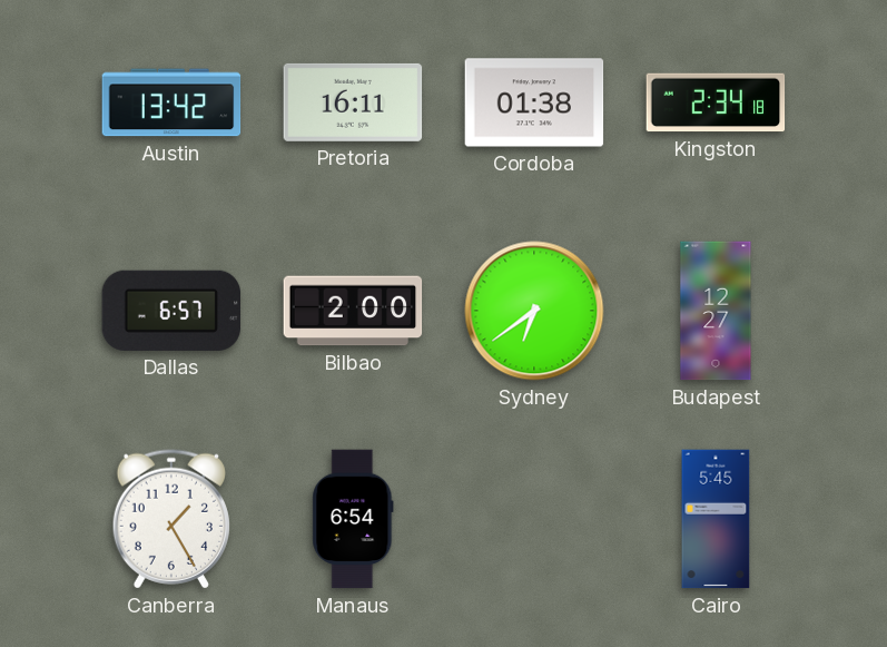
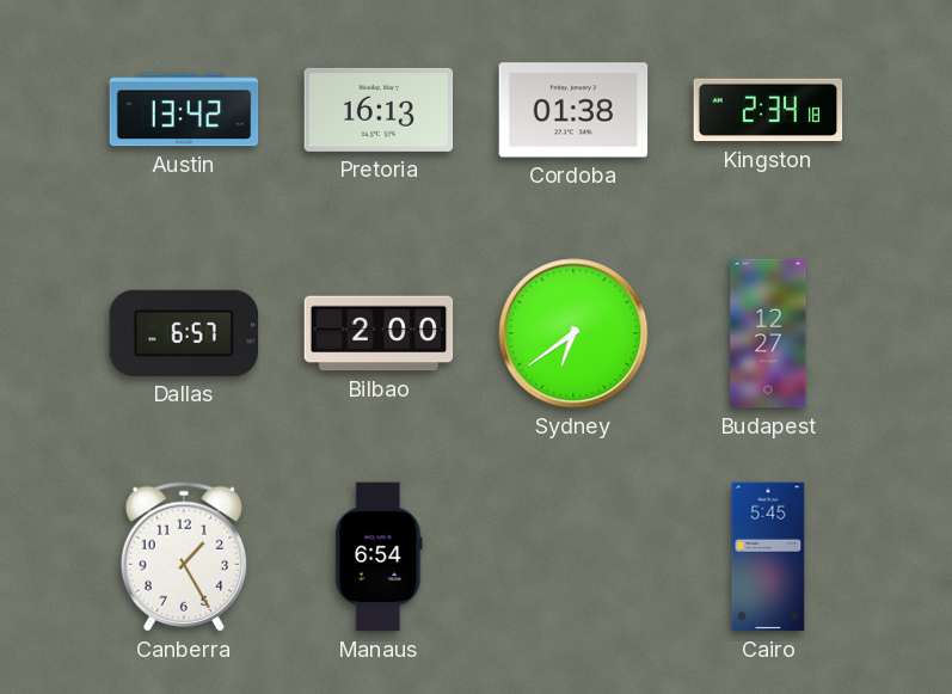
Pretoria: 16:11 -> 16:13
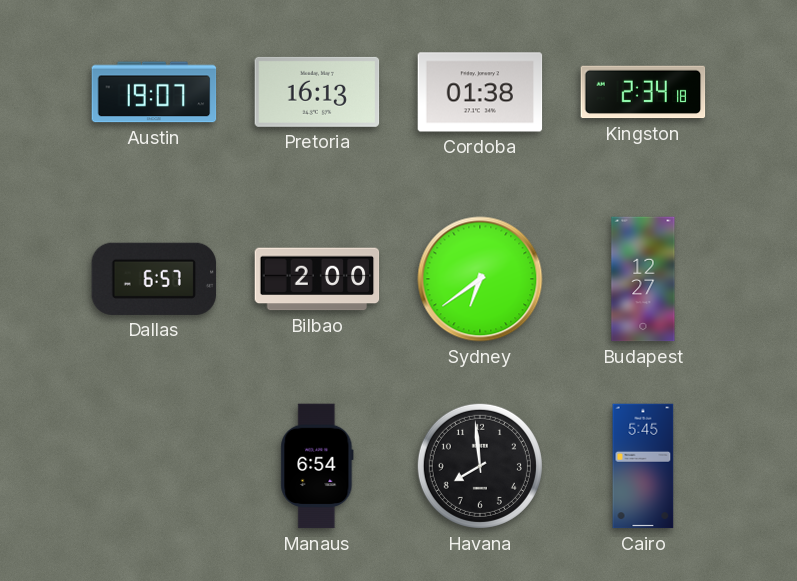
Austin: 13:42 -> 19:07
Canberra: 1:25 -> none
Havana: none -> 7:59
